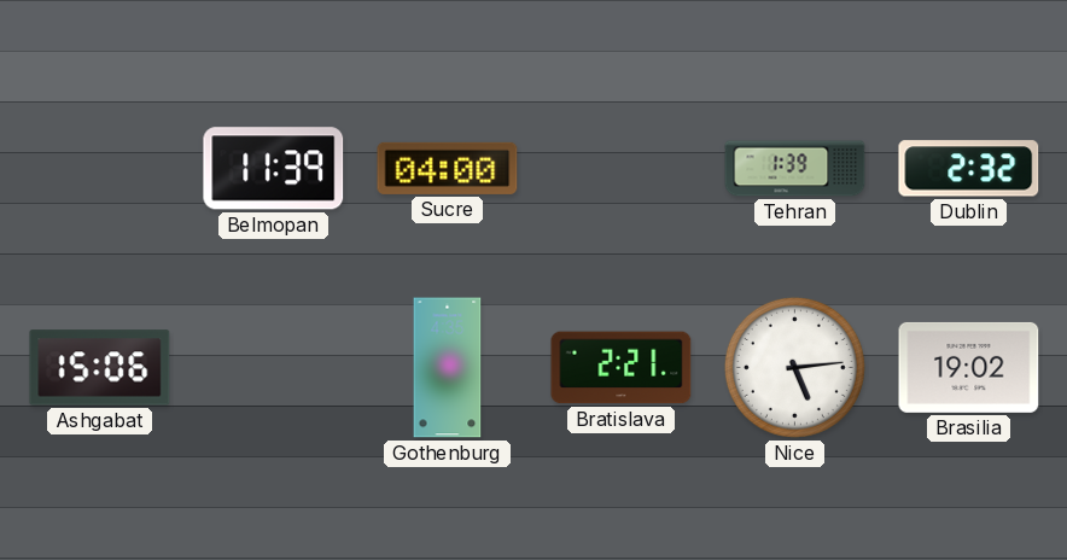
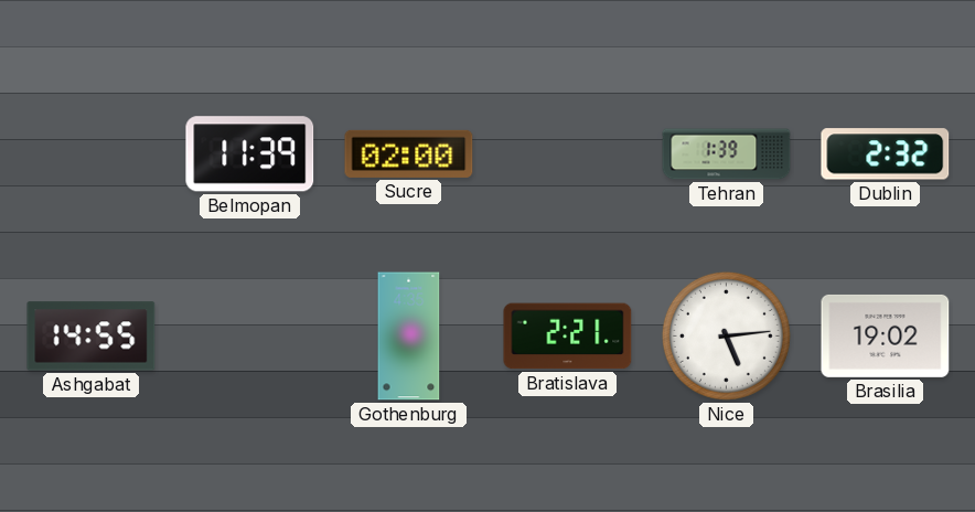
Sucre: 04:00 -> 02:00
Ashgabat: 15:06 -> 14:55
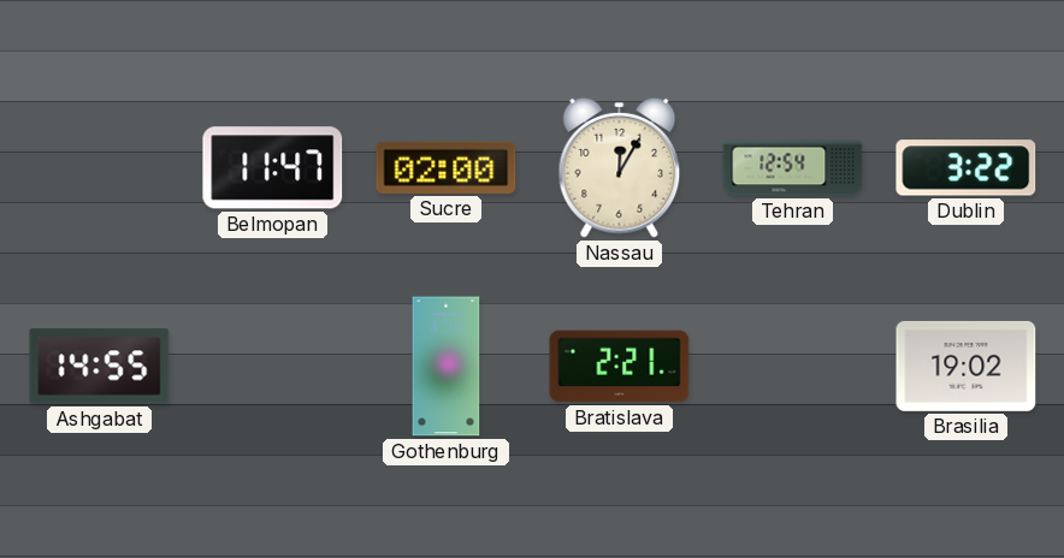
Belmopan: 11:39 -> 11:47
Nassau: none -> 12:05
Tehran: 1:39 -> 12:54
Dublin: 2:32 -> 3:22
Nice: 5:14 -> none
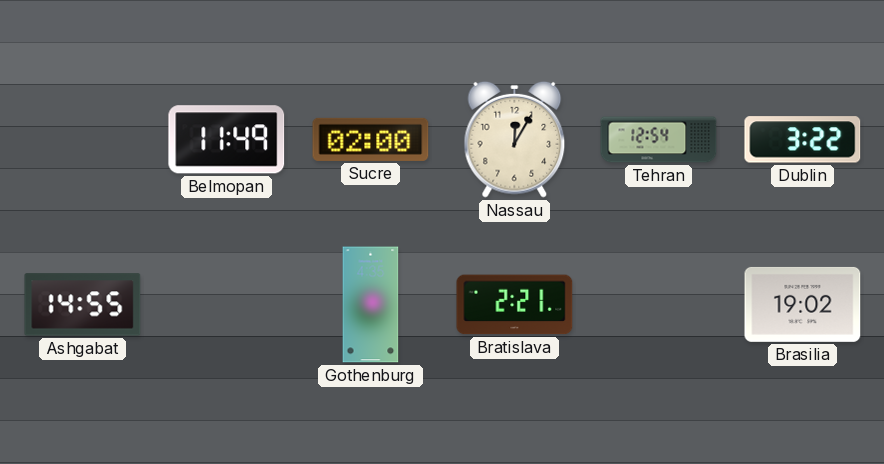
Belmopan: 11:47 -> 11:49
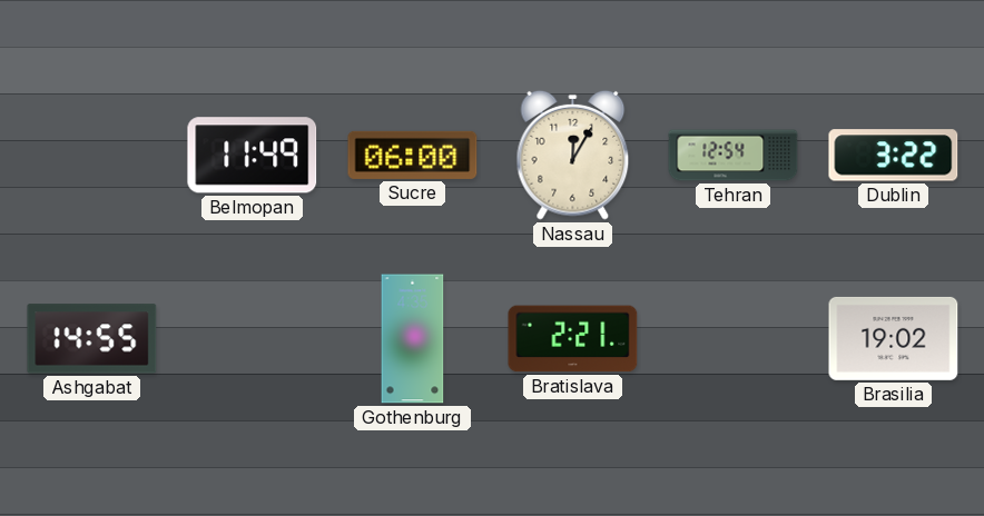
Sucre: 02:00 -> 06:00
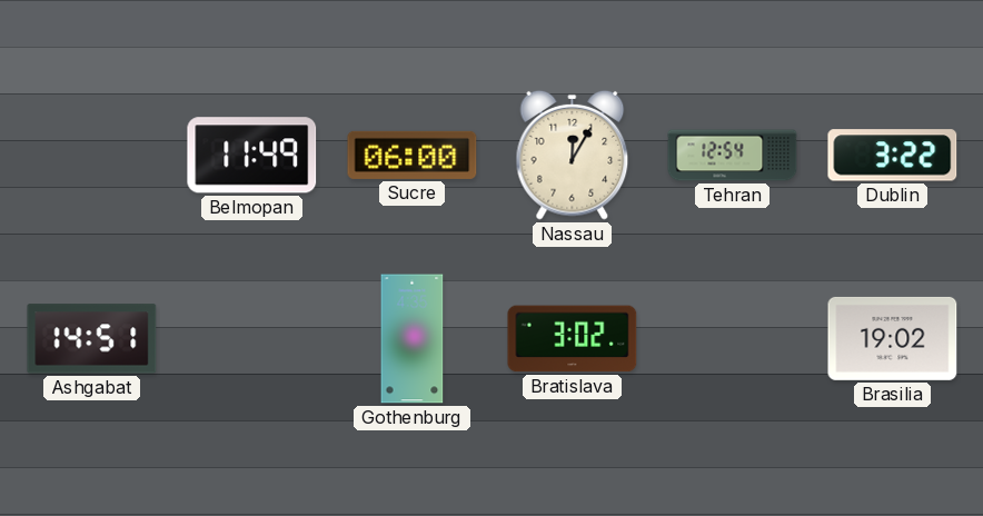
Ashgabat: 14:55 -> 14:51
Bratislava: 2:21 -> 3:02
